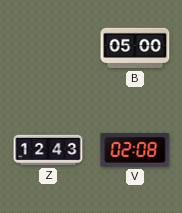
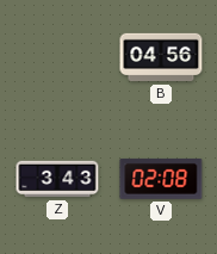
B: 05:00 -> 04:56
Z: 12:43 -> 3:43
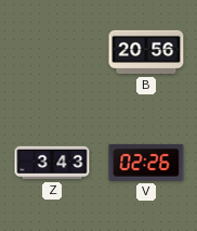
B: 04:56 -> 20:56
V: 02:08 -> 02:26
